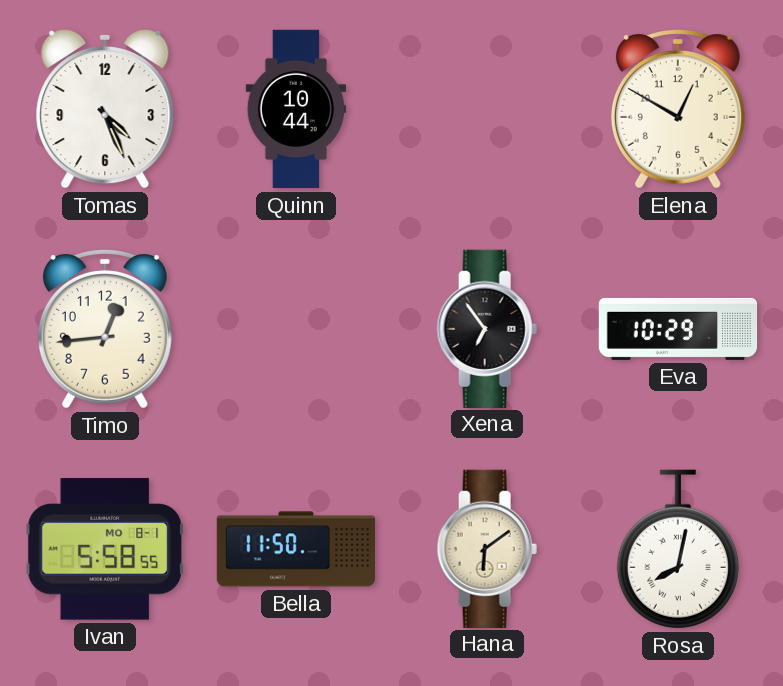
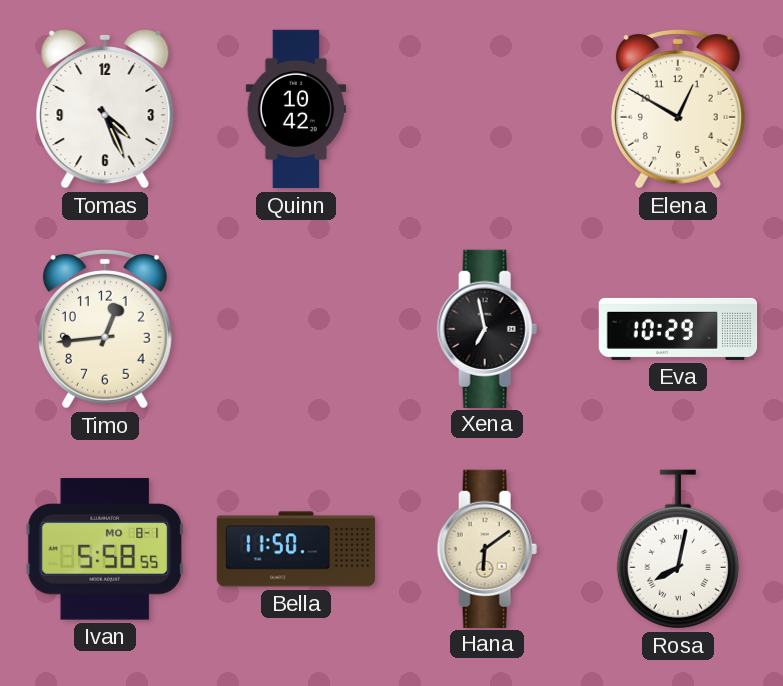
Quinn: 10:44 -> 10:42
Xena: 6:54 -> 6:58
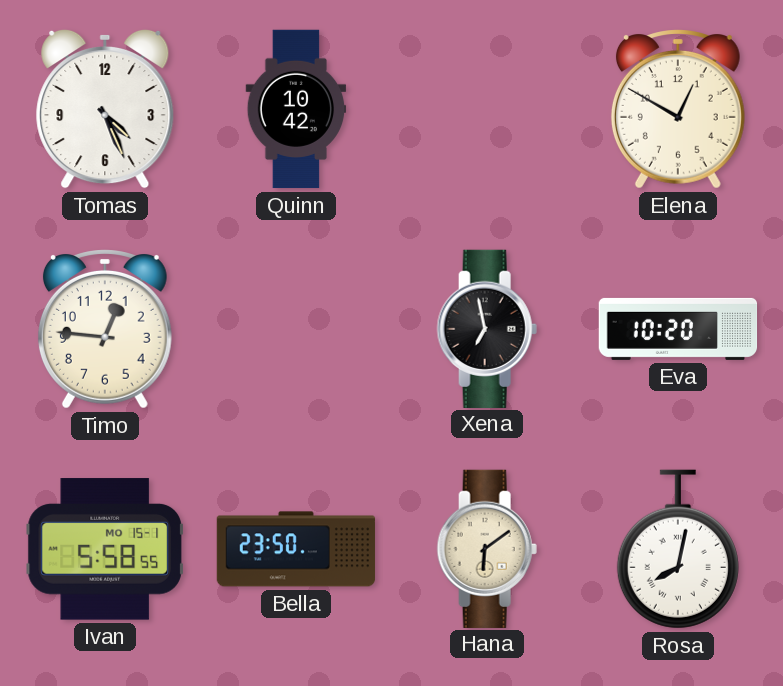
Timo: 12:44 -> 12:46
Eva: 10:29 -> 10:20
Ivan date: MO 8-1 -> MO 15-1
Bella: 11:50 -> 23:50
